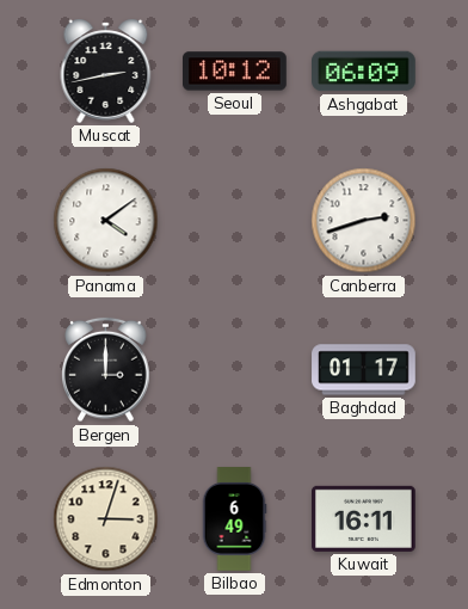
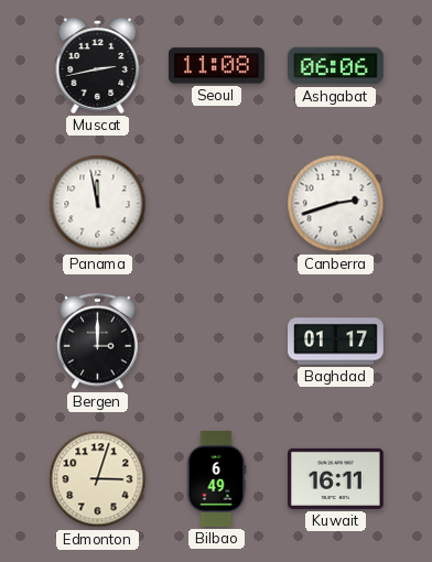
Seoul: 10:12 -> 11:08
Ashgabat: 06:09 -> 06:06
Panama: 4:09 -> 11:58
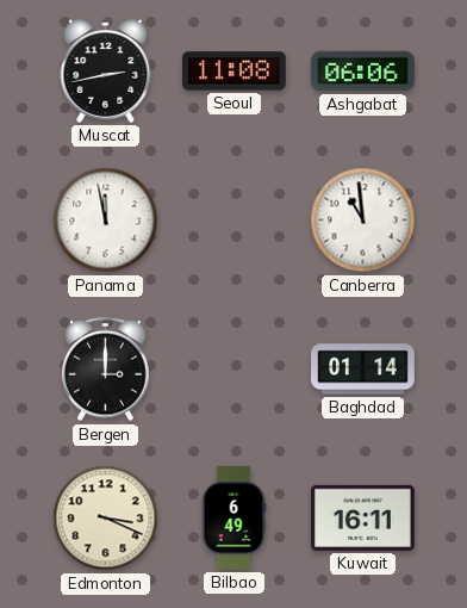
Canberra: 2:42 -> 10:59
Baghdad: 01:17 -> 01:14
Edmonton: 3:03 -> 3:19
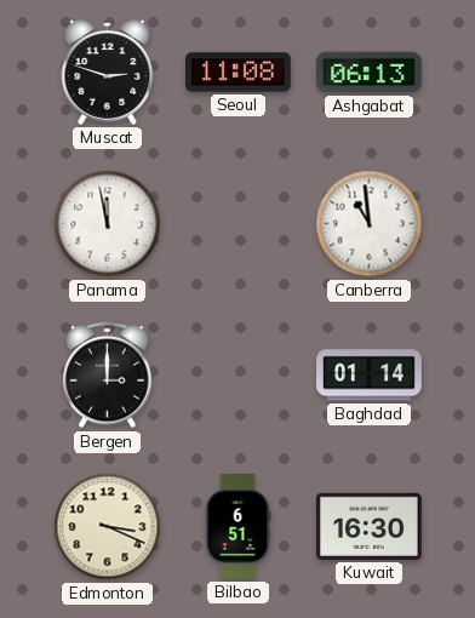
Muscat: 2:43 -> 2:48
Ashgabat: 06:06 -> 06:13
Bilbao: 6:49 -> 6:51
Kuwait: 16:11 -> 16:30
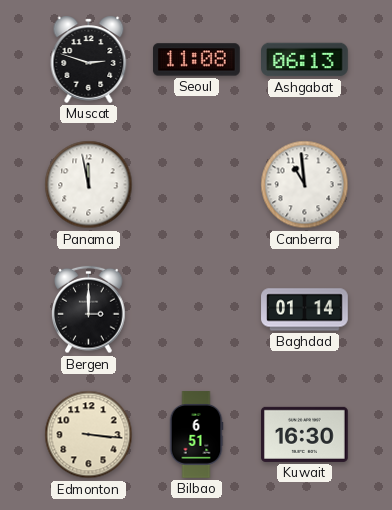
Edmonton: 3:19 -> 3:16
